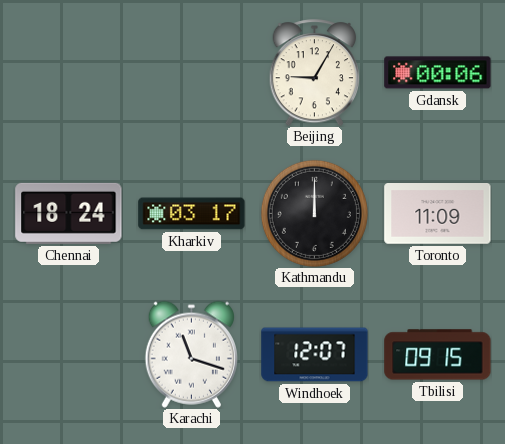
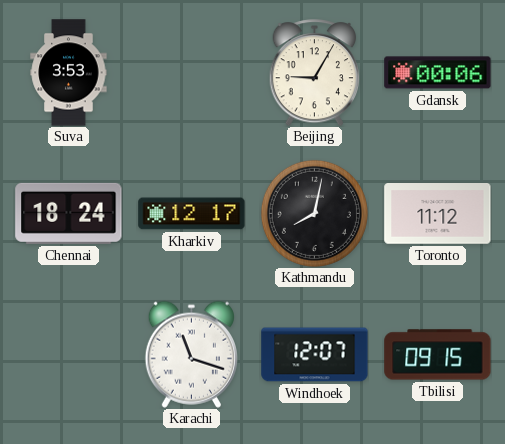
Suva: none -> 3:53
Kharkiv: 03:17 -> 12:17
Kathmandu: 12:00 -> 8:02
Toronto: 11:09 -> 11:12
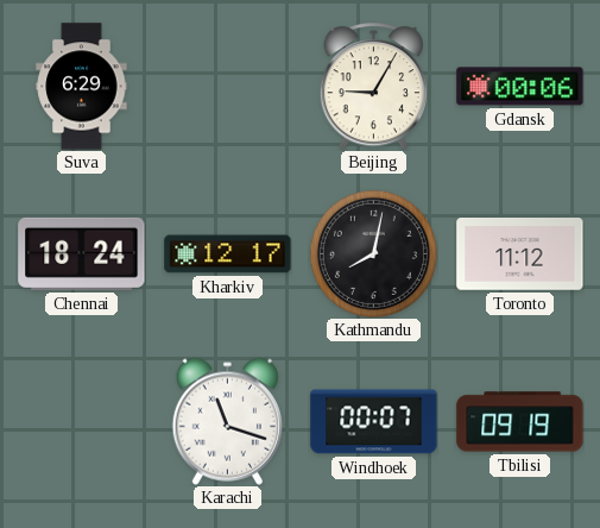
Suva: 3:53 -> 6:29
Windhoek: 12:07 -> 00:07
Tbilisi: 09:15 -> 09:19
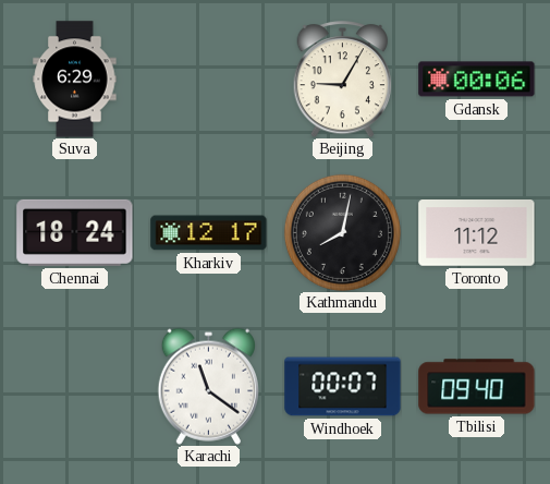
Karachi: 11:18 -> 11:21
Tbilisi: 09:19 -> 09:40
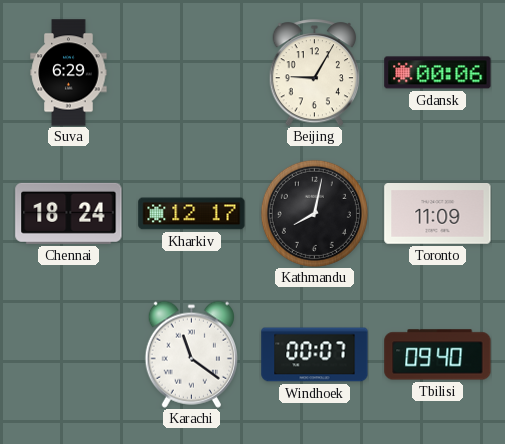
Toronto: 11:12 -> 11:09
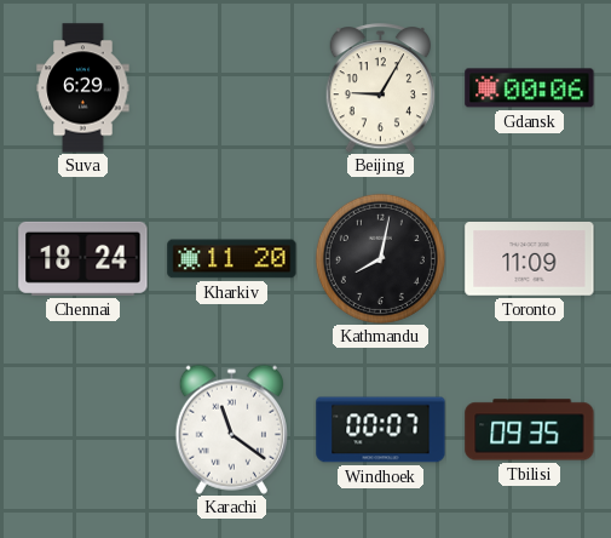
Kharkiv: 12:17 -> 11:20
Tbilisi: 09:40 -> 09:35
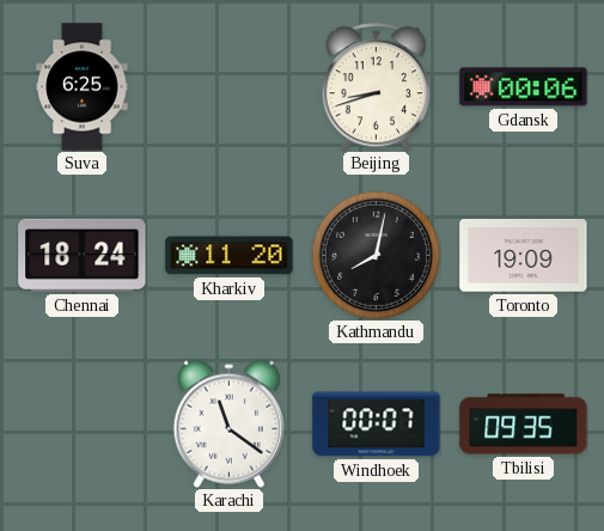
Suva: 6:29 -> 6:25
Beijing: 9:05 -> 8:42
Toronto: 11:09 -> 19:09
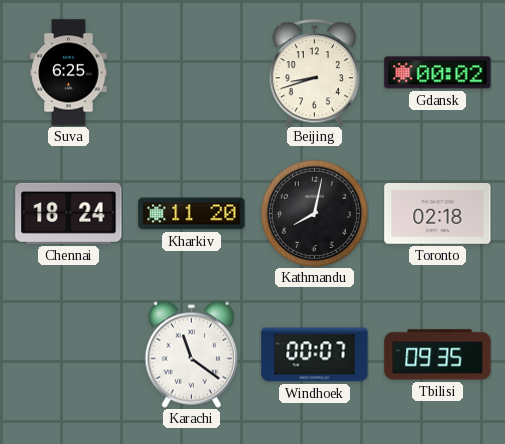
Gdansk: 00:06 -> 00:02
Toronto: 19:09 -> 02:18
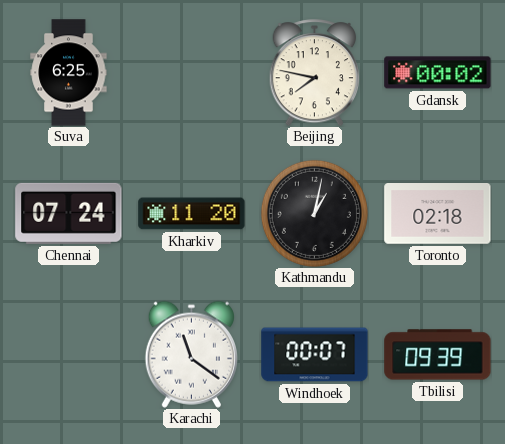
Beijing: 8:42 -> 7:47
Chennai: 18:24 -> 07:24
Kathmandu: 8:02 -> 1:02
Tbilisi: 09:35 -> 09:39
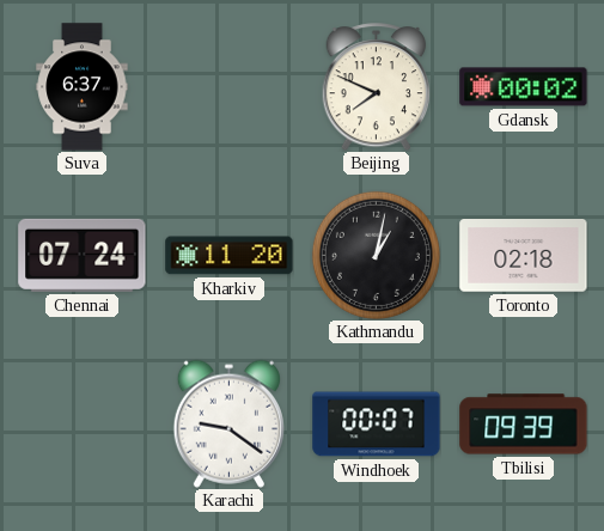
Suva: 6:25 -> 6:37
Beijing: 7:47 -> 7:49
Karachi: 11:21 -> 9:21
